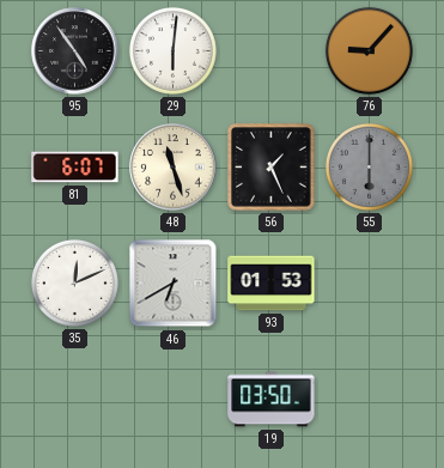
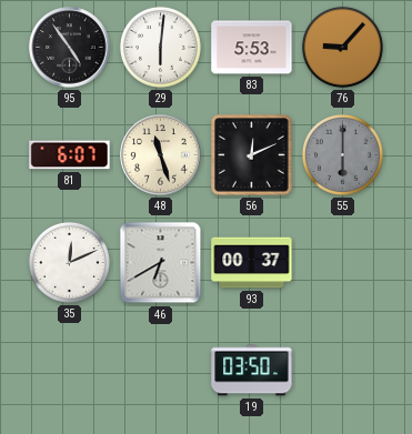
83: none -> 5:53
56: 1:26 -> 12:11
93: 01:53 -> 00:37
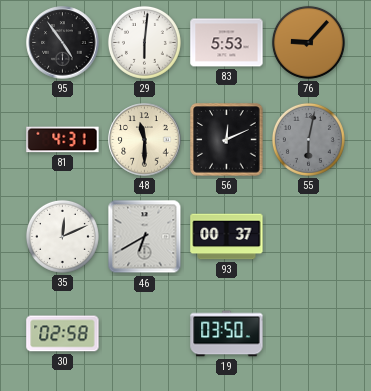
81: 6:07 -> 4:31
48: 11:27 -> 11:30
55: 6:00 -> 6:02
30: none -> 02:58
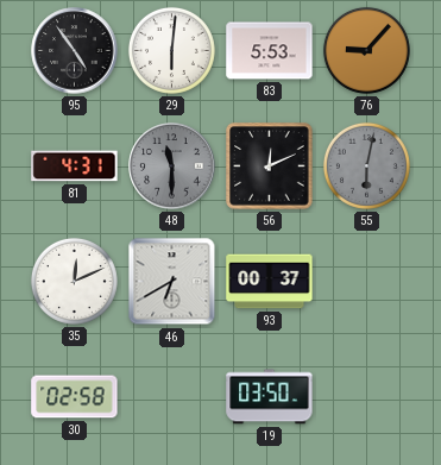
48 dial: cream -> grey
